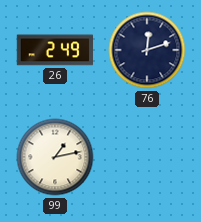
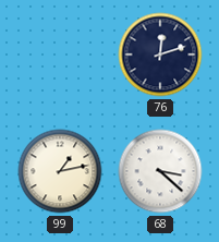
26: 2:49 -> none
68: none -> 3:22
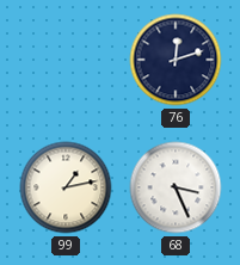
68: 3:22 -> 3:26
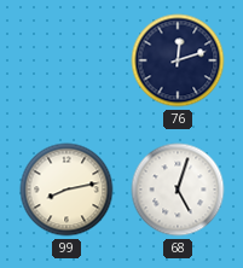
99: 1:13 -> 8:13
68: 3:26 -> 5:03
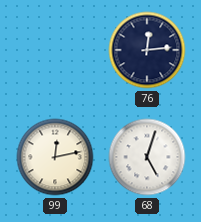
76: 12:12 -> 12:14
99: 8:13 -> 12:13
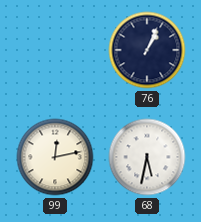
76: 12:14 -> 1:04
68: 5:03 -> 5:32
